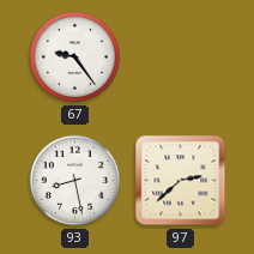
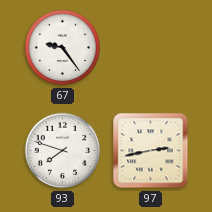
93: 8:28 -> 7:48
97: 2:38 -> 2:43
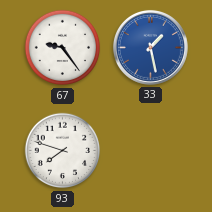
33: none -> 1:28
97: 2:43 -> none
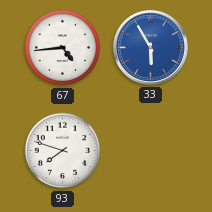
67: 9:24 -> 4:44
33: 1:28 -> 5:55
